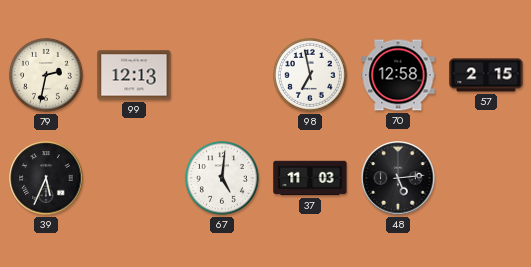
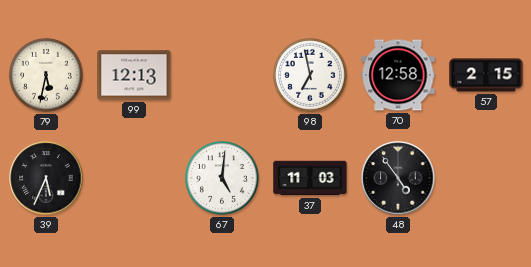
79: 2:32 -> 5:32
48: 5:14 -> 4:54
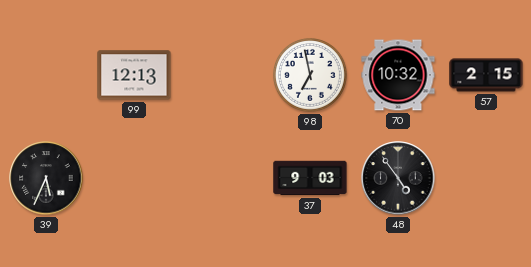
79: 5:32 -> none
70: 12:58 -> 10:32
67: 5:01 -> none
37: 11:03 -> 9:03
